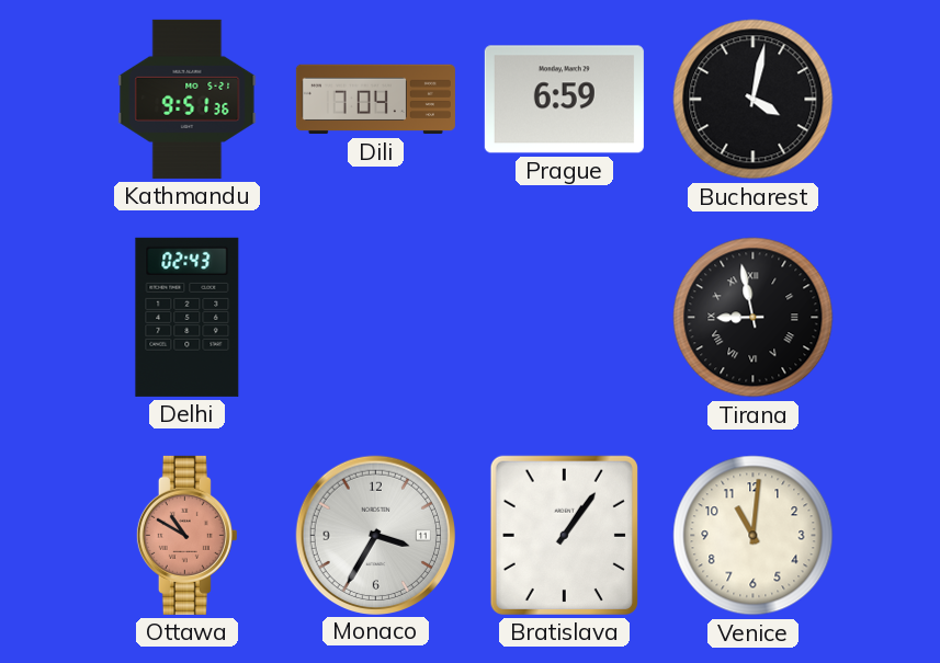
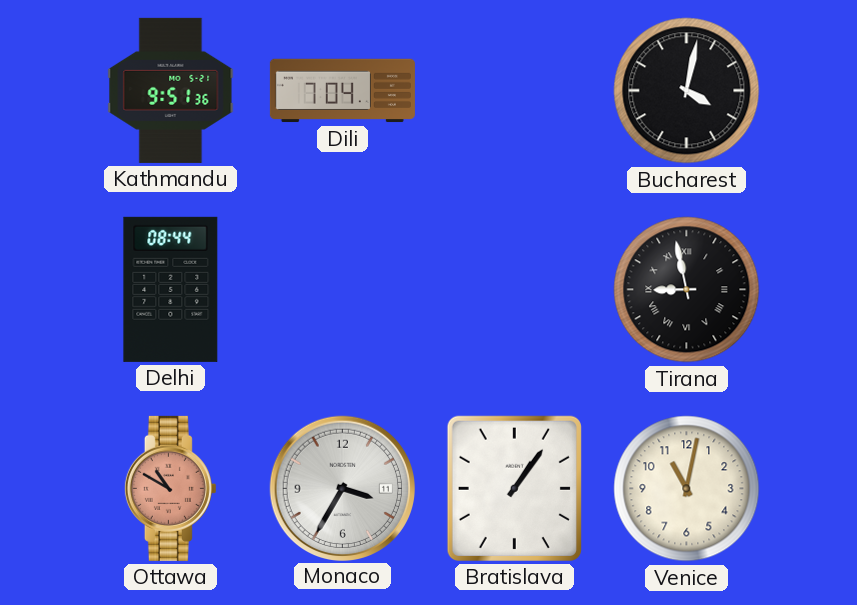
Prague: 6:59 -> none
Delhi: 02:43 -> 08:44
Venice: 11:01 -> 11:02
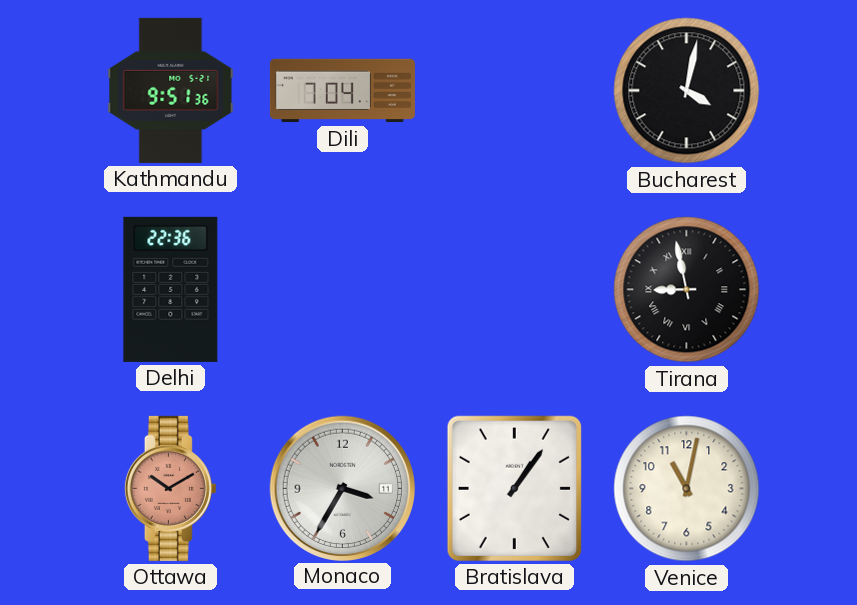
Delhi: 08:44 -> 22:36
Ottawa: 10:50 -> 10:10
